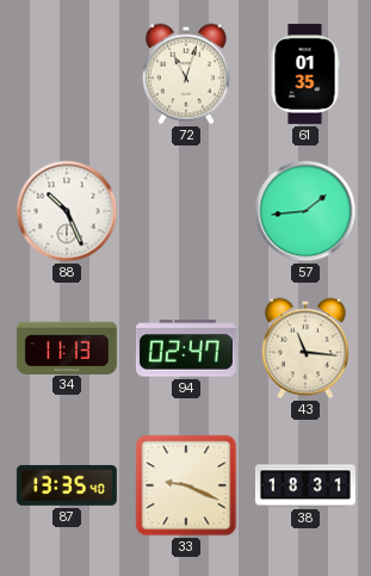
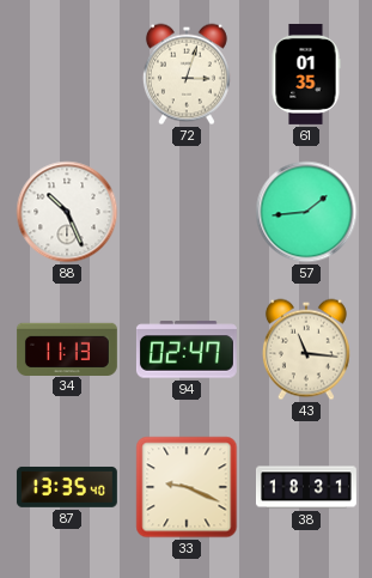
72: 11:03 -> 3:03
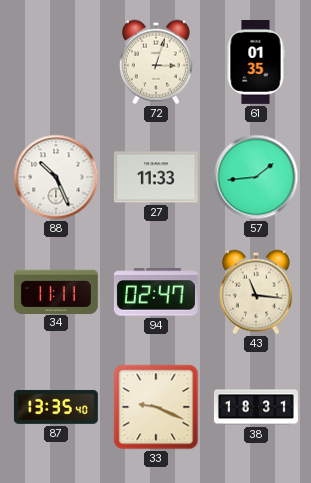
27: none -> 11:33
34: 11:13 -> 11:11
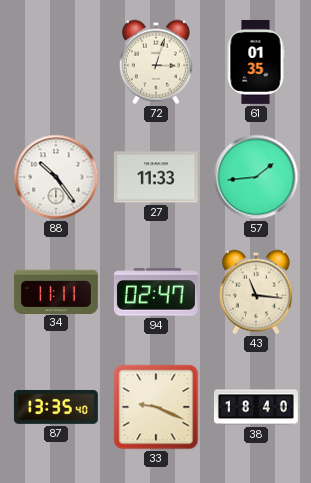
88: 10:26 -> 10:24
38: 18:31 -> 18:40
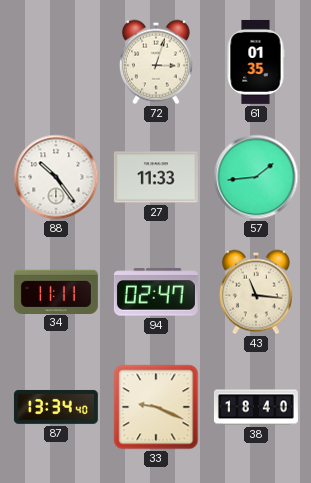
87: 13:35 -> 13:34
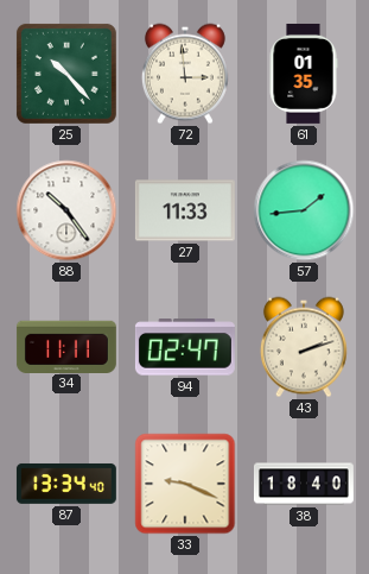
25: none -> 10:23
72: 3:03 -> 2:59
43: 11:16 -> 2:12
